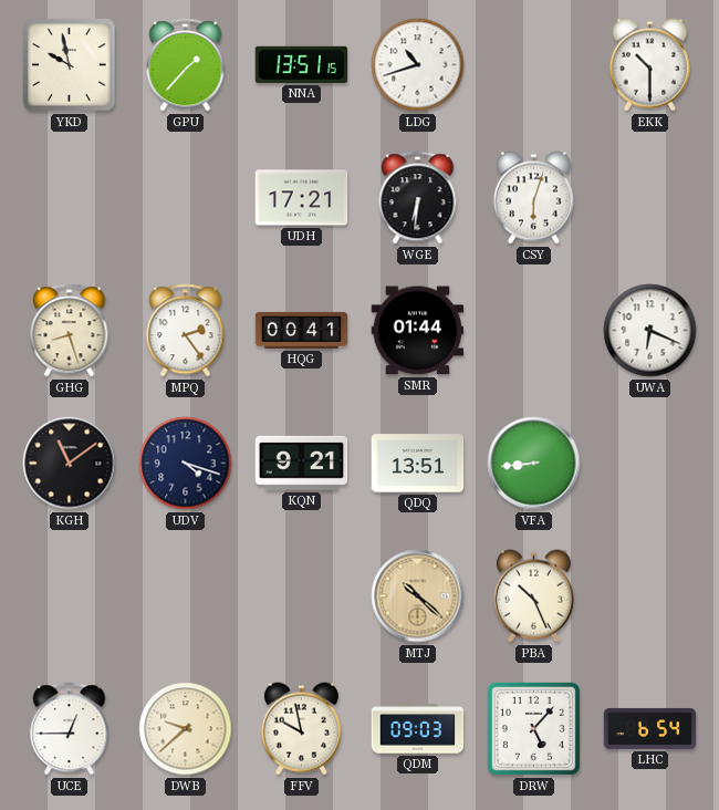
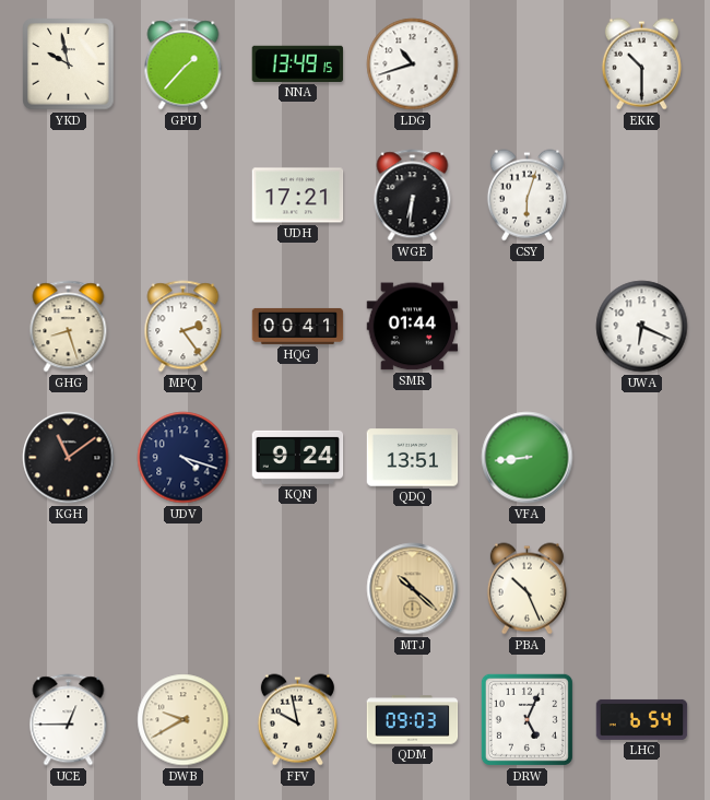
NNA: 13:51 -> 13:49
KQN: 9:21 -> 9:24
DWB: 9:38 -> 9:40
DRW: 5:07 -> 5:04
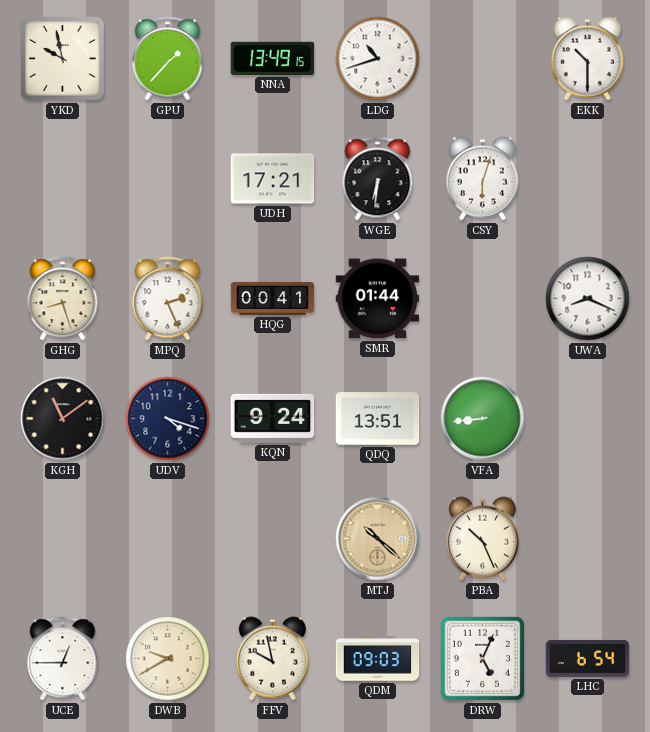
MPQ: 2:24 -> 2:26
UWA: 6:19 -> 8:19
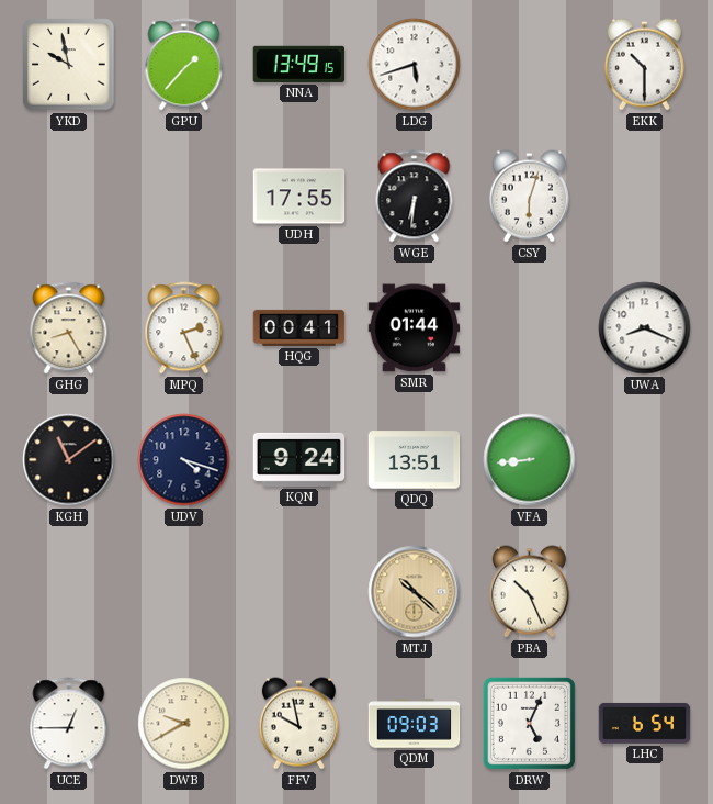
LDG: 10:42 -> 5:42
UDH: 17:21 -> 17:55
GHG: 8:27 -> 8:25
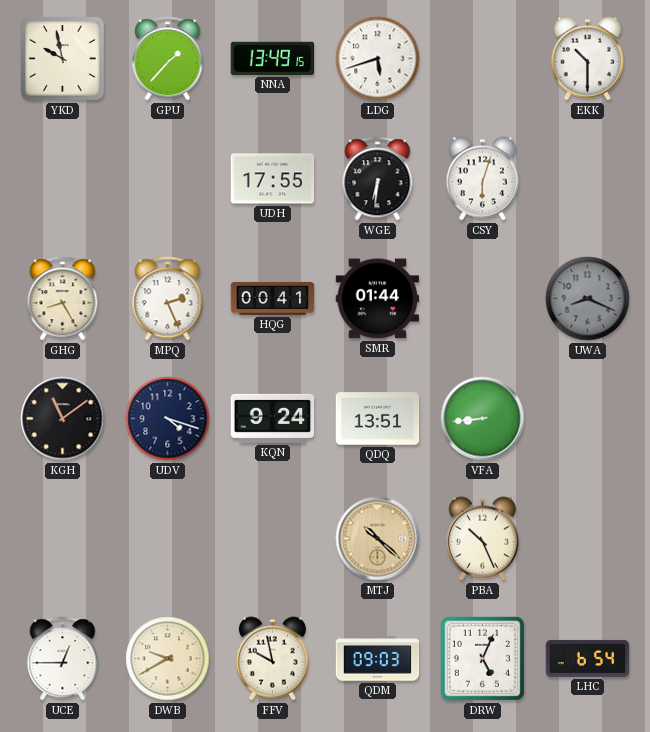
UWA dial: white -> grey
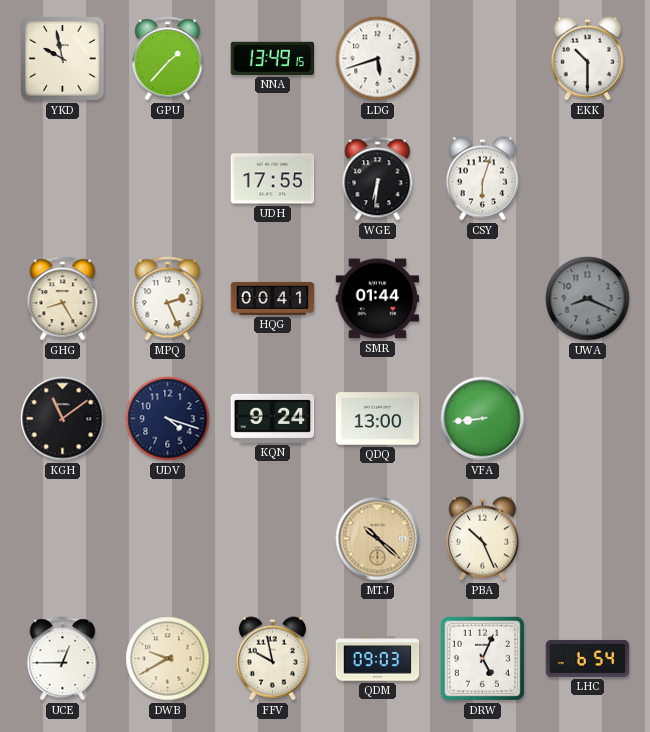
QDQ: 13:51 -> 13:00
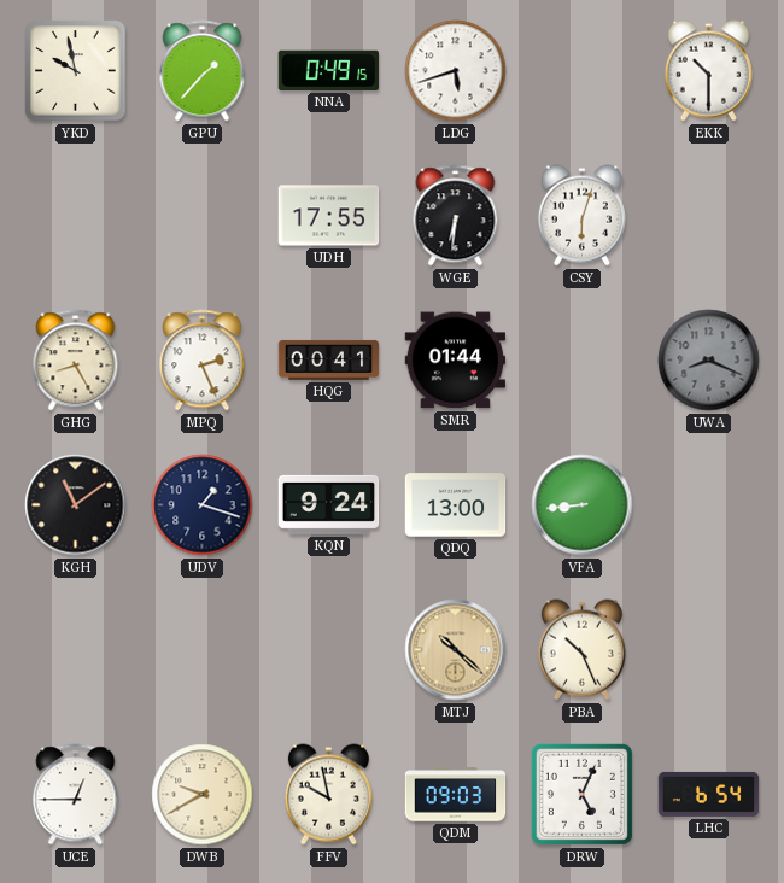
NNA: 13:49 -> 0:49
UDV: 4:18 -> 1:18
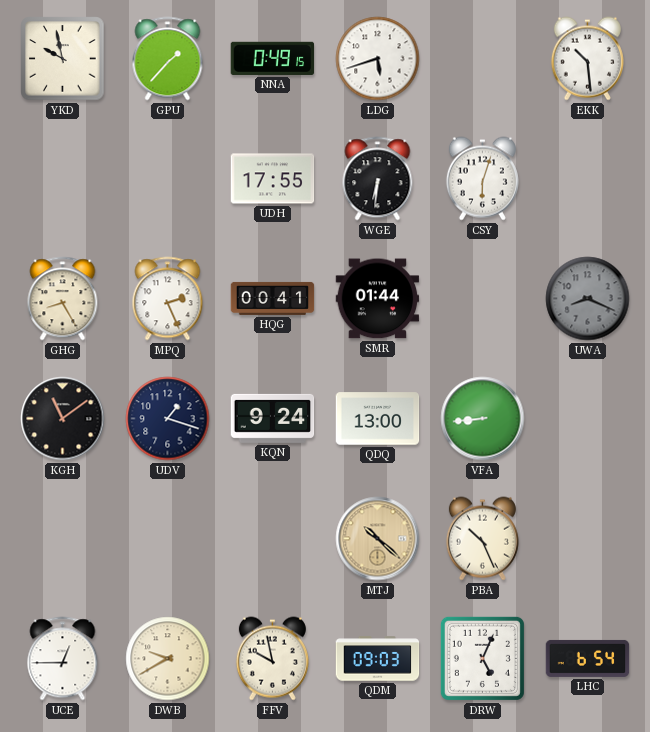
EKK: 10:30 -> 10:29
